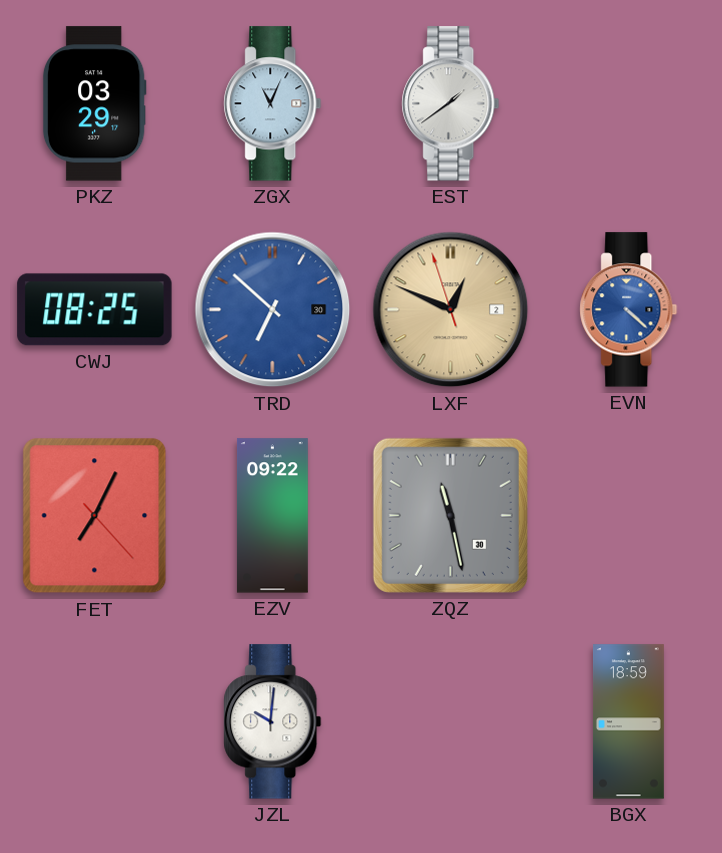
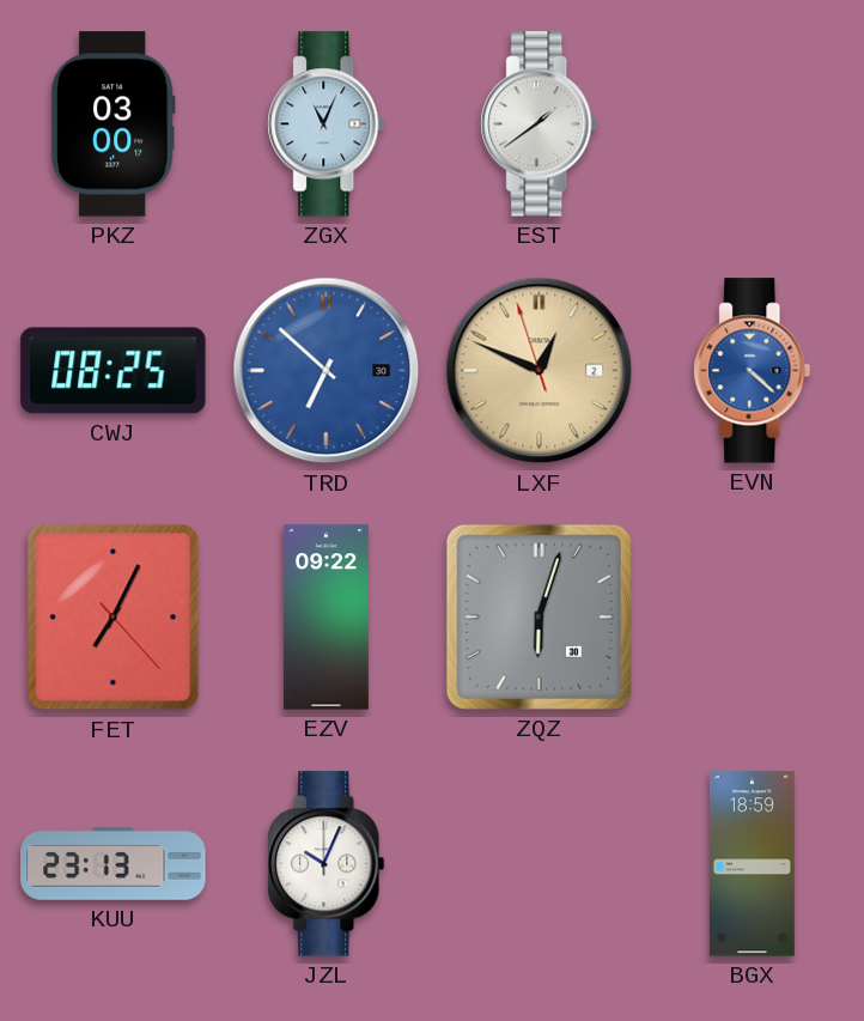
PKZ: 03:29 -> 03:00
ZQZ: 11:28 -> 6:03
KUU: none -> 23:13
JZL: 10:01 -> 10:04
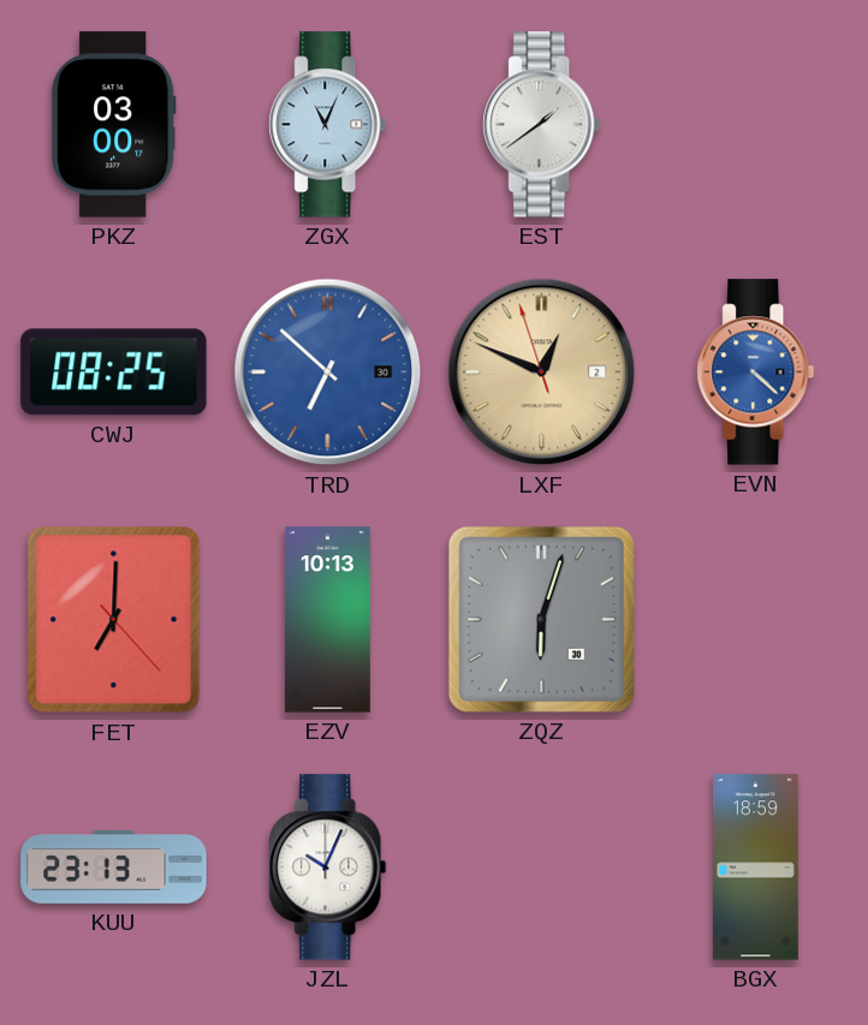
FET: 7:04 -> 7:00
EZV: 09:22 -> 10:13
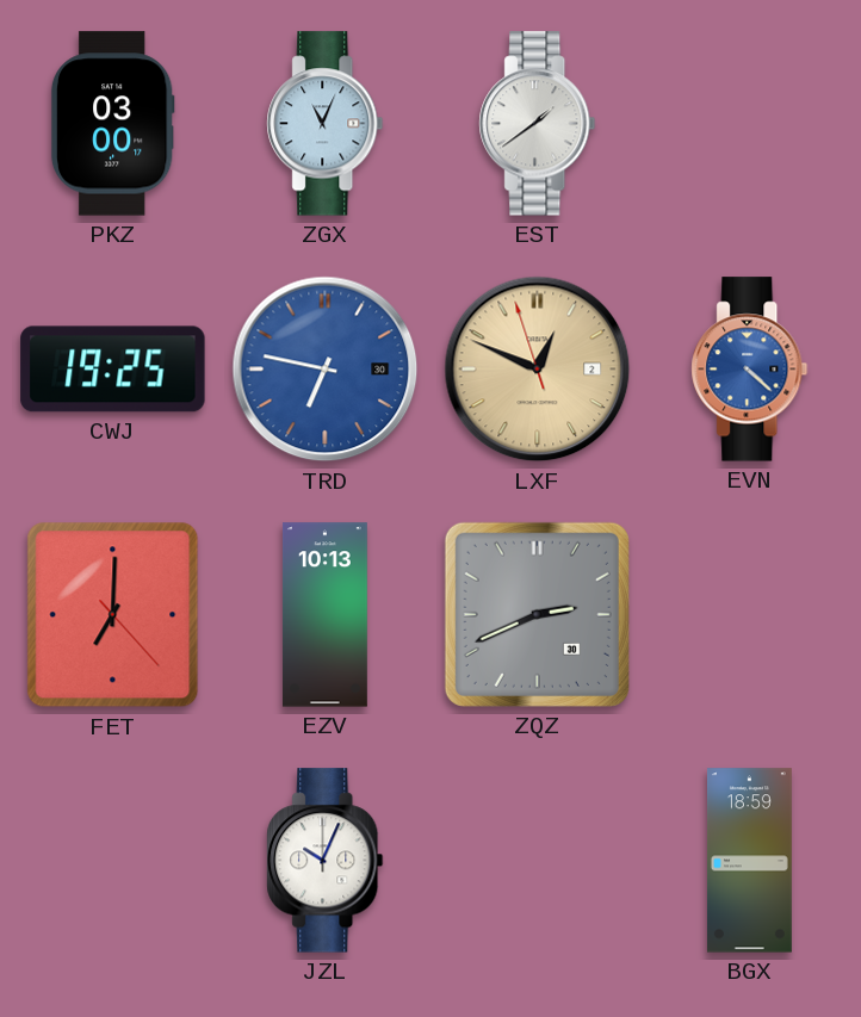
CWJ: 08:25 -> 19:25
TRD: 6:52 -> 6:47
ZQZ: 6:03 -> 2:41
KUU: 23:13 -> none
